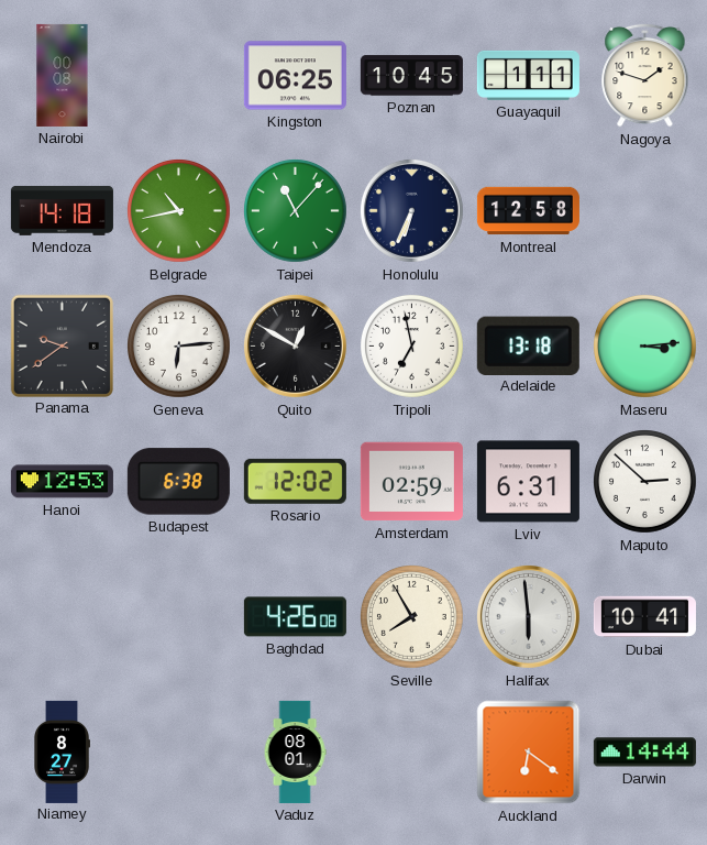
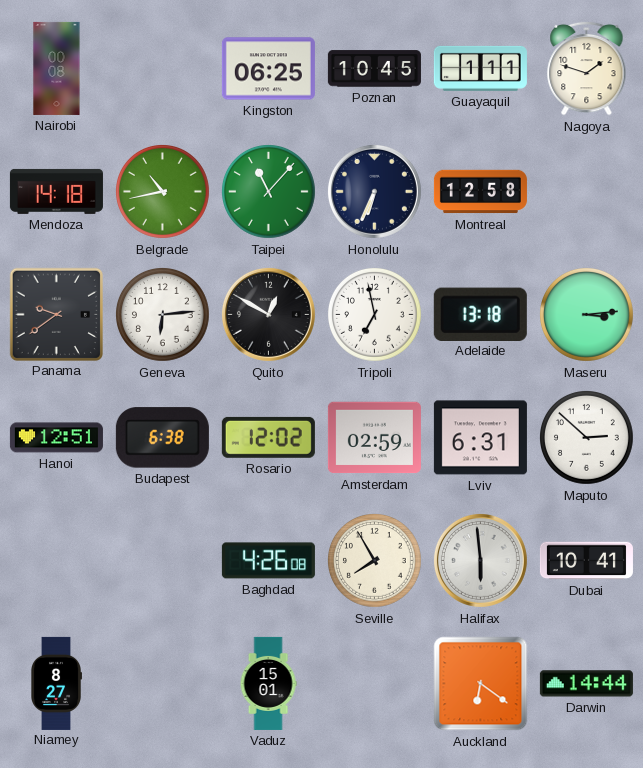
Hanoi: 12:53 -> 12:51
Vaduz: 08:01 -> 15:01
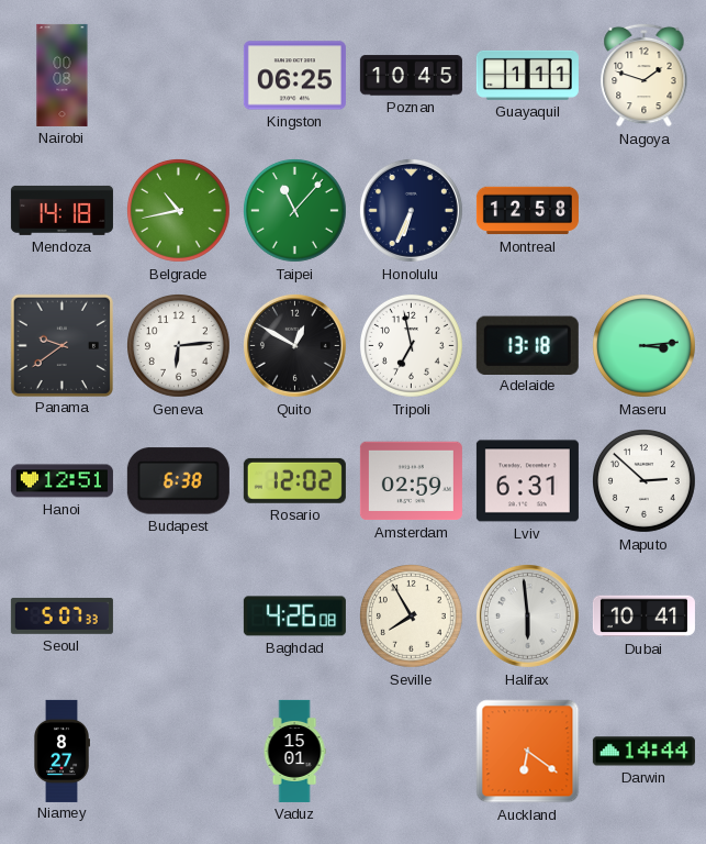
Seoul: none -> 5:07
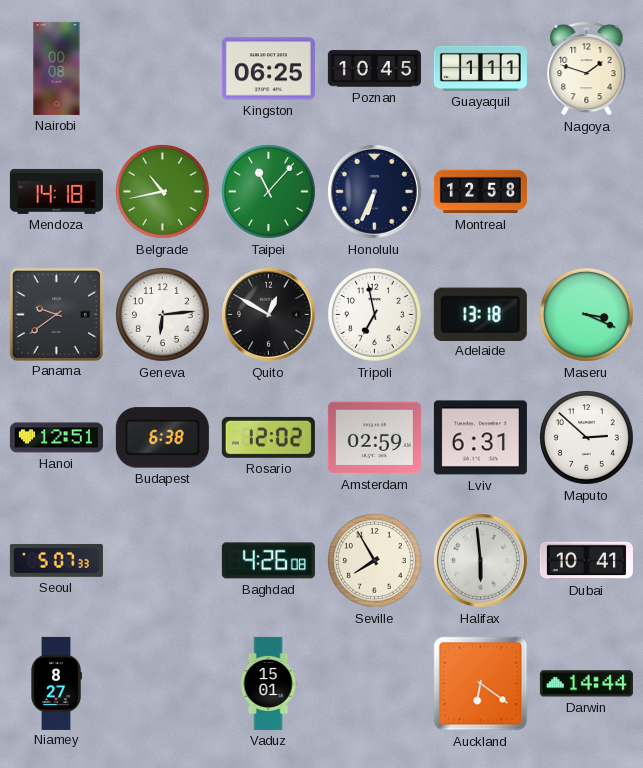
Maseru: 3:14 -> 3:19
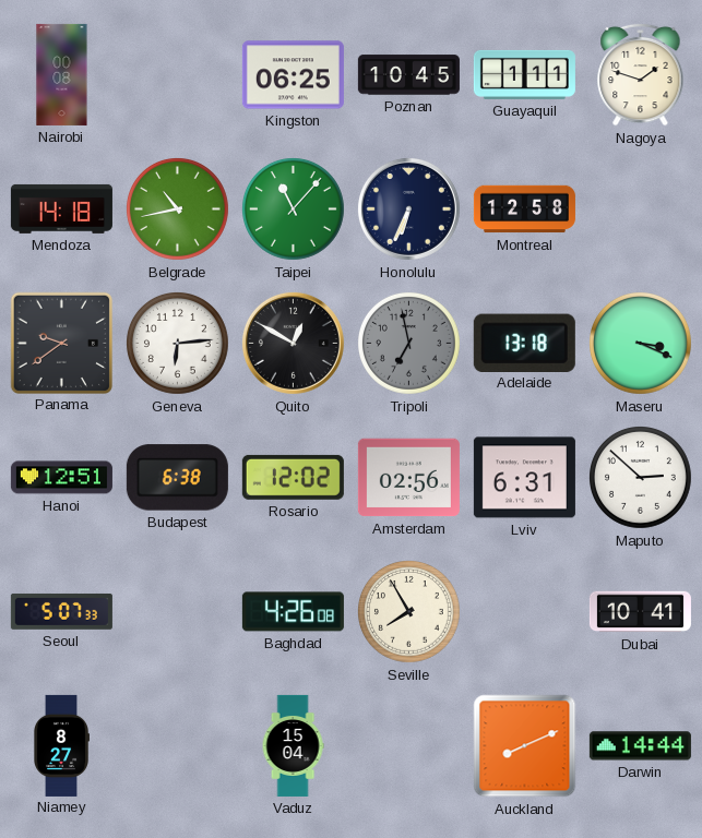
Tripoli dial: white -> grey
Amsterdam: 02:59 -> 02:56
Halifax: 5:59 -> none
Vaduz: 15:01 -> 15:04
Auckland: 6:21 -> 8:11
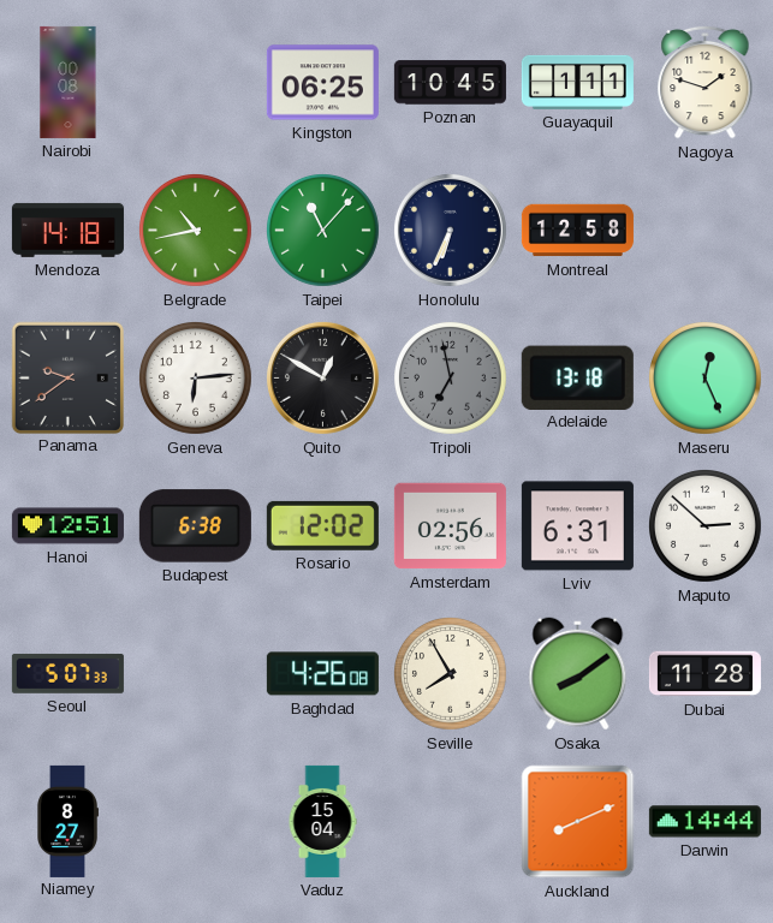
Maseru: 3:19 -> 12:26
Osaka: none -> 8:09
Dubai: 10:41 -> 11:28
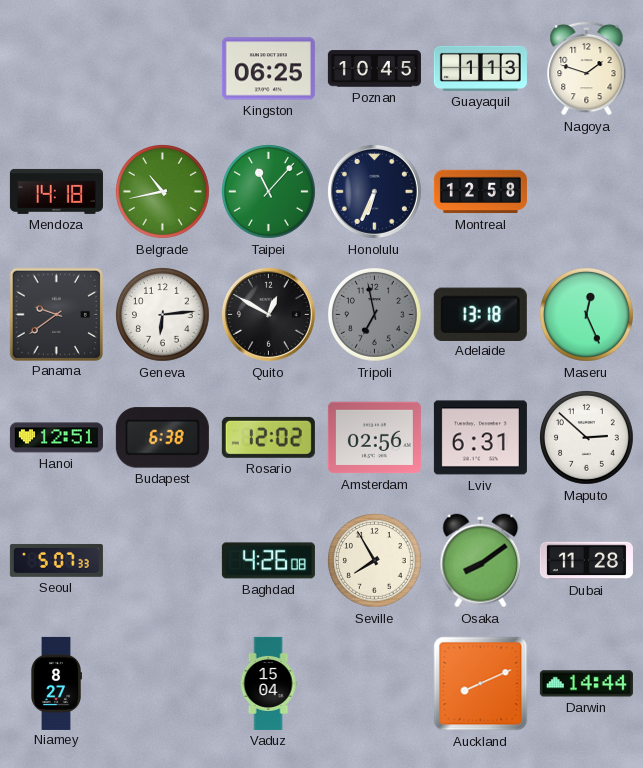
Nairobi: 00:08 -> none
Guayaquil: 1:11 -> 1:13
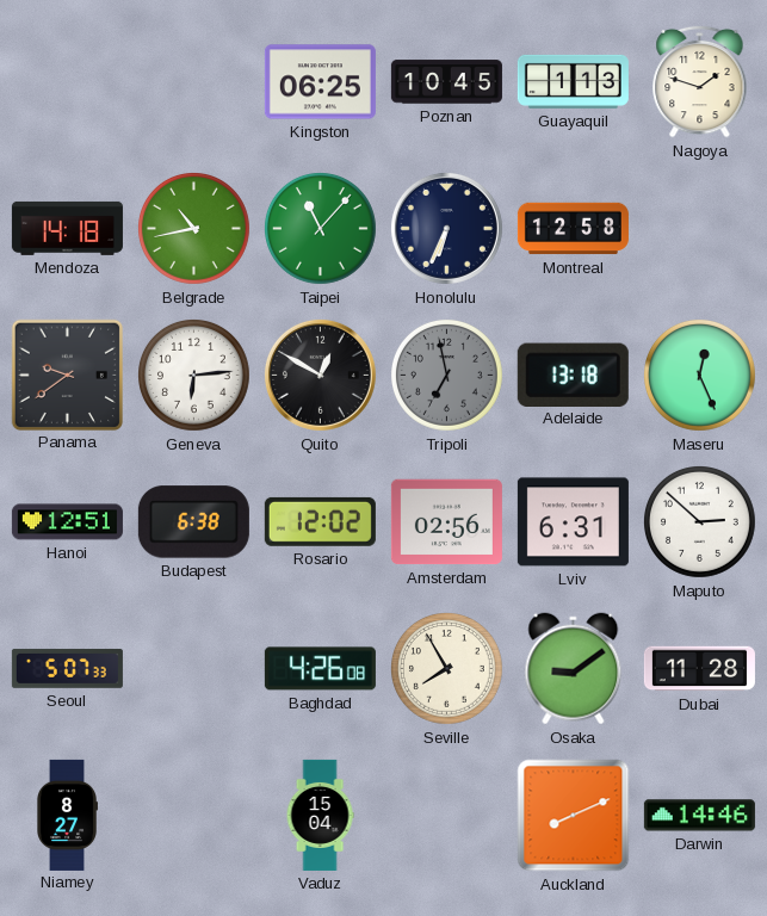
Osaka: 8:09 -> 9:09
Darwin: 14:44 -> 14:46
